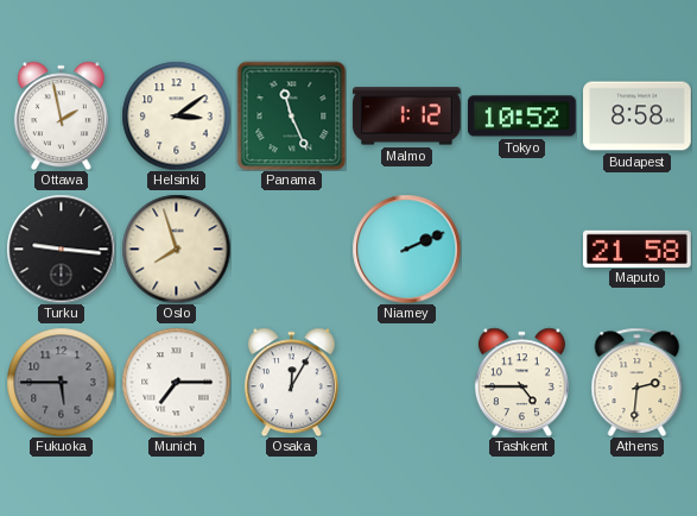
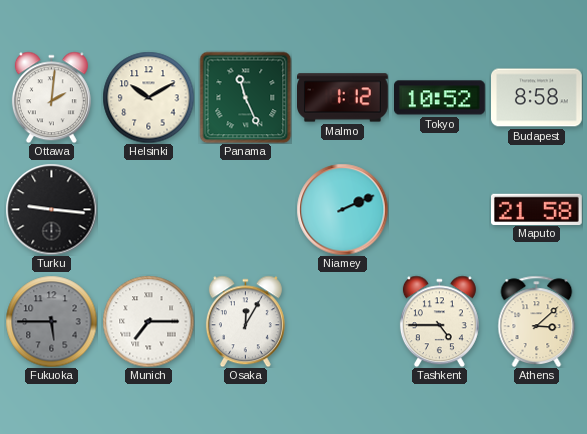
Ottawa: 1:58 -> 2:01
Helsinki: 3:09 -> 10:10
Oslo: 7:57 -> none
Athens: 2:31 -> 3:08
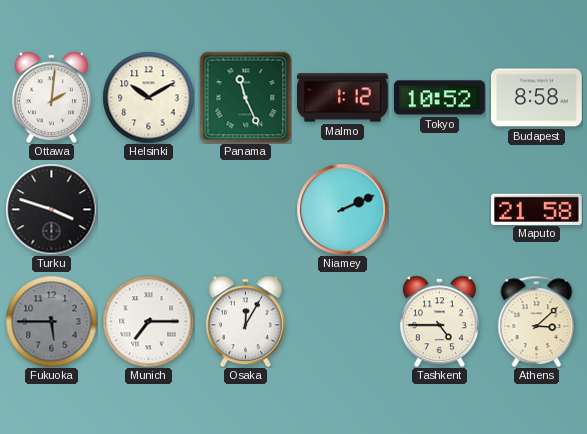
Turku: 9:16 -> 3:48
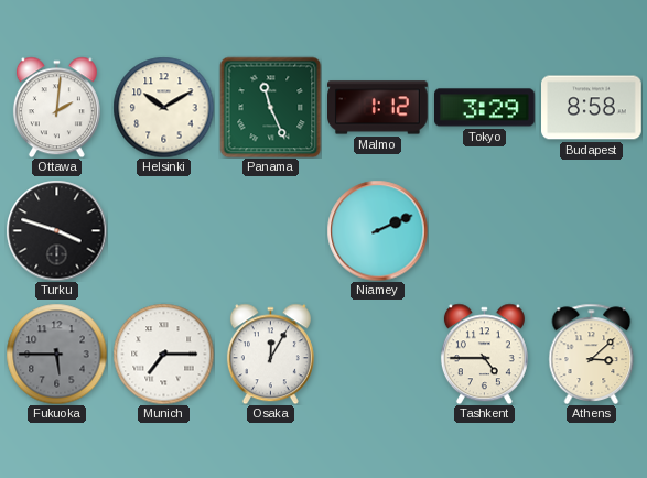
Tokyo: 10:52 -> 3:29
Maputo: 21:58 -> none
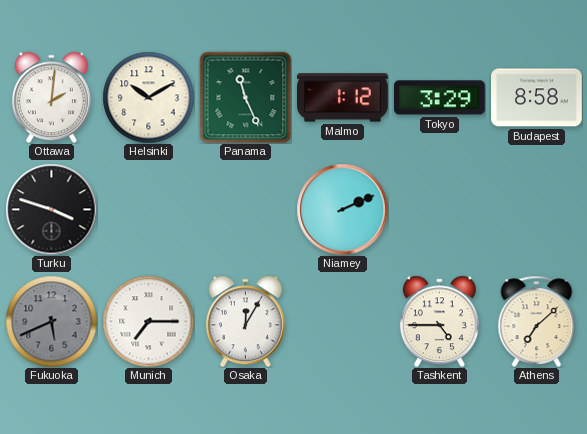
Fukuoka: 5:45 -> 5:41
Athens: 3:08 -> 7:08
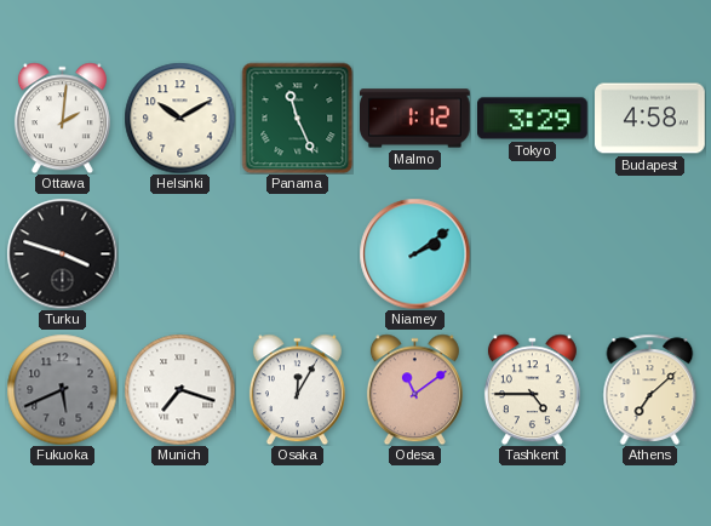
Budapest: 8:58 -> 4:58
Niamey: 2:11 -> 2:09
Munich: 7:15 -> 7:18
Odesa: none -> 11:09
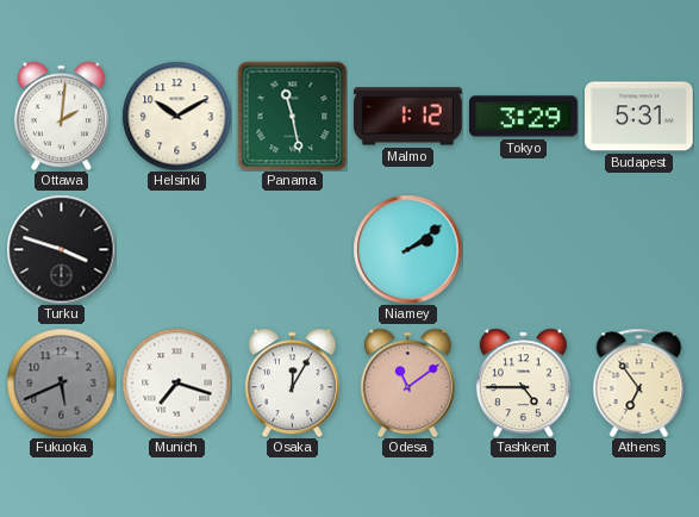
Panama: 11:26 -> 11:28
Budapest: 4:58 -> 5:31
Athens: 7:08 -> 6:54
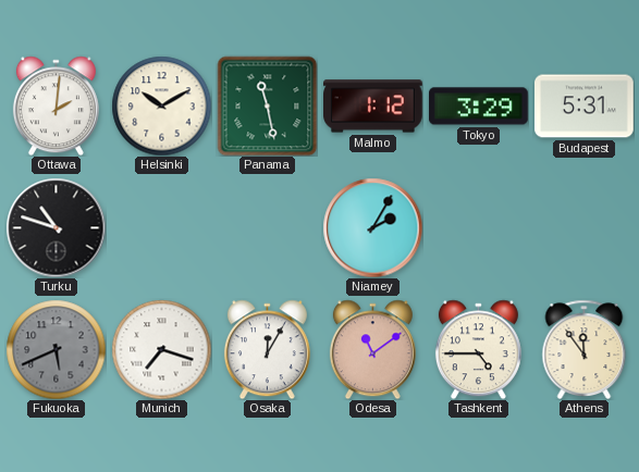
Turku: 3:48 -> 10:48
Niamey: 2:09 -> 2:05
Athens: 6:54 -> 11:54
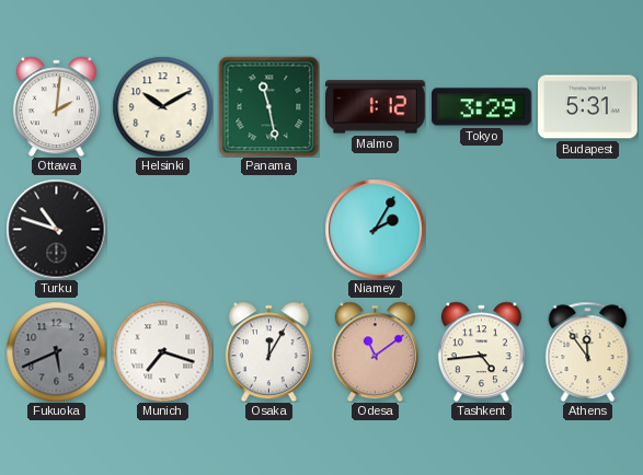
Tashkent: 4:45 -> 4:44
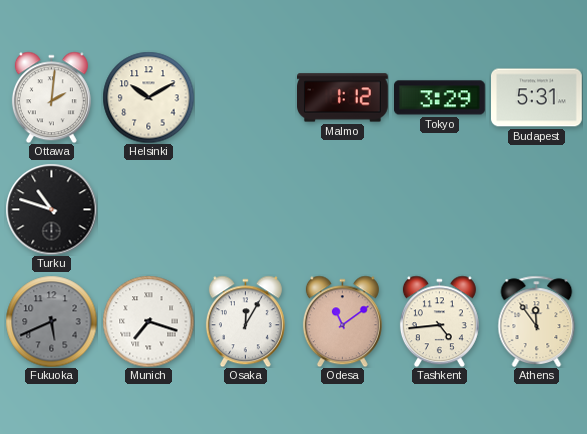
Panama: 11:28 -> none
Niamey: 2:05 -> none
